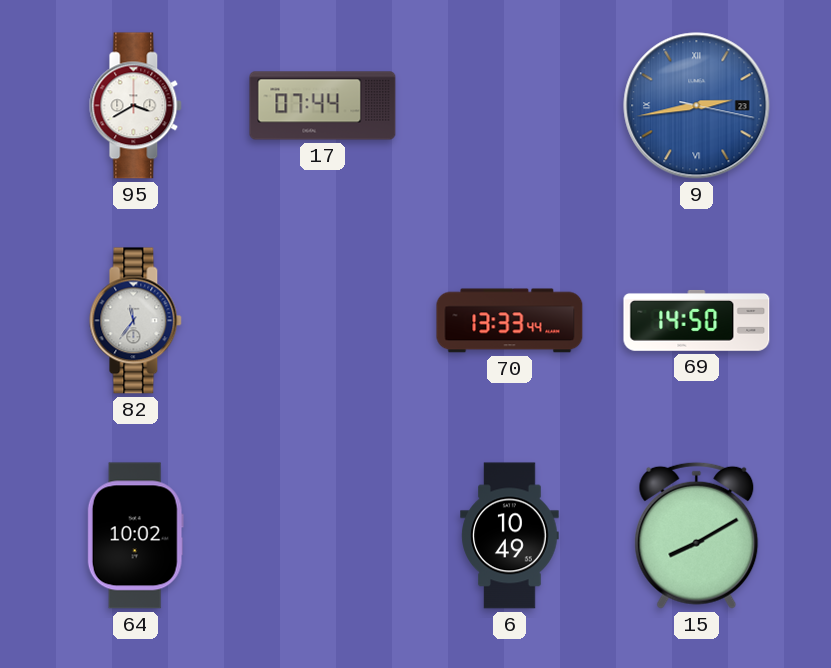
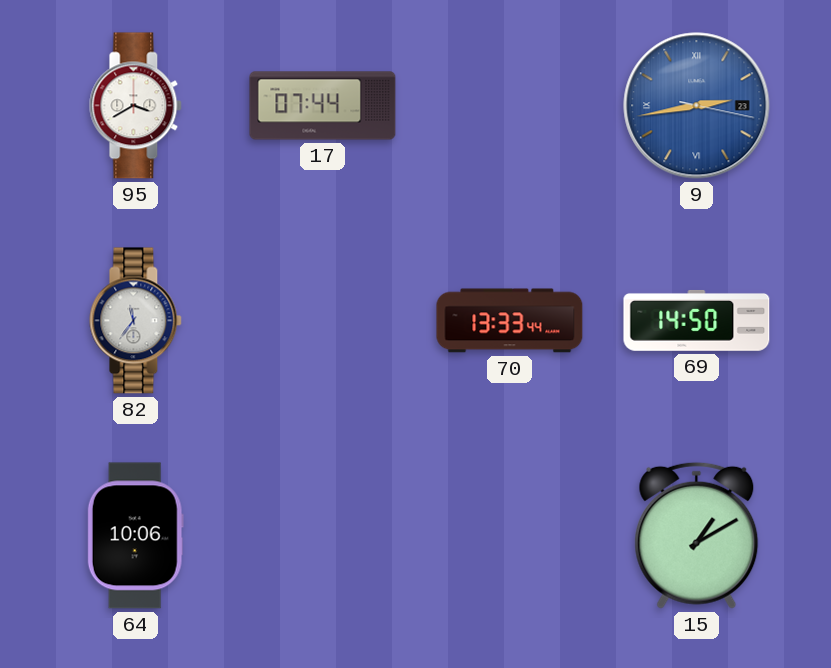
64: 10:02 -> 10:06
6: 10:49 -> none
15: 8:10 -> 1:10
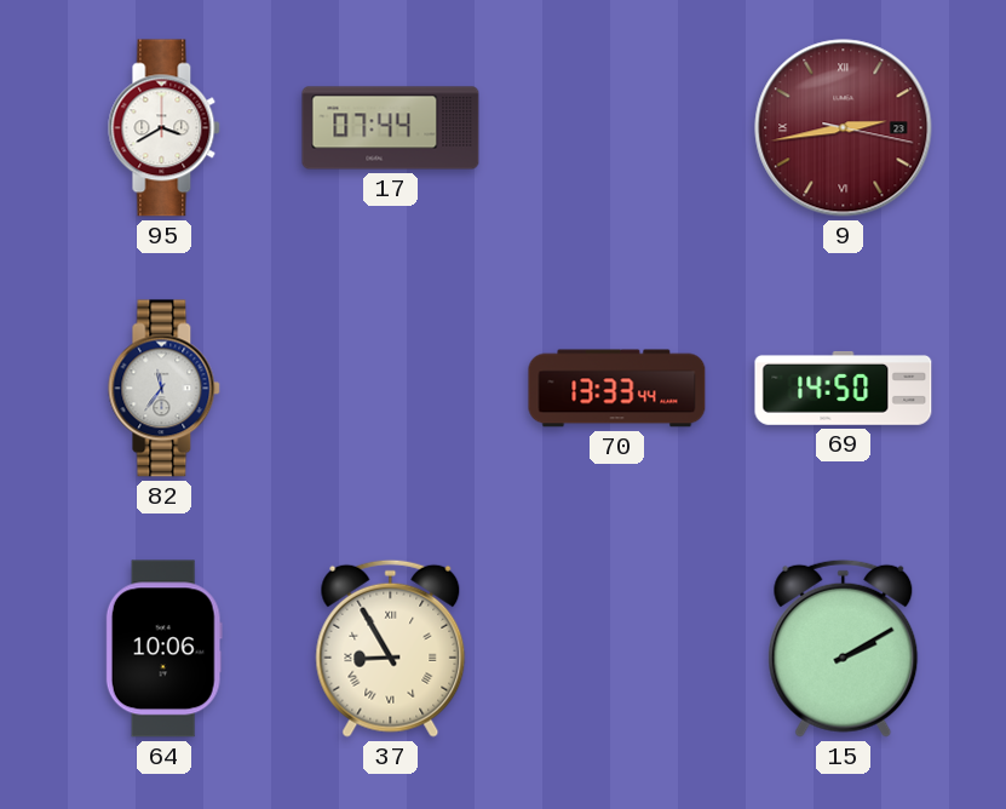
9 dial: blue -> burgundy
37: none -> 8:55
15: 1:10 -> 2:10
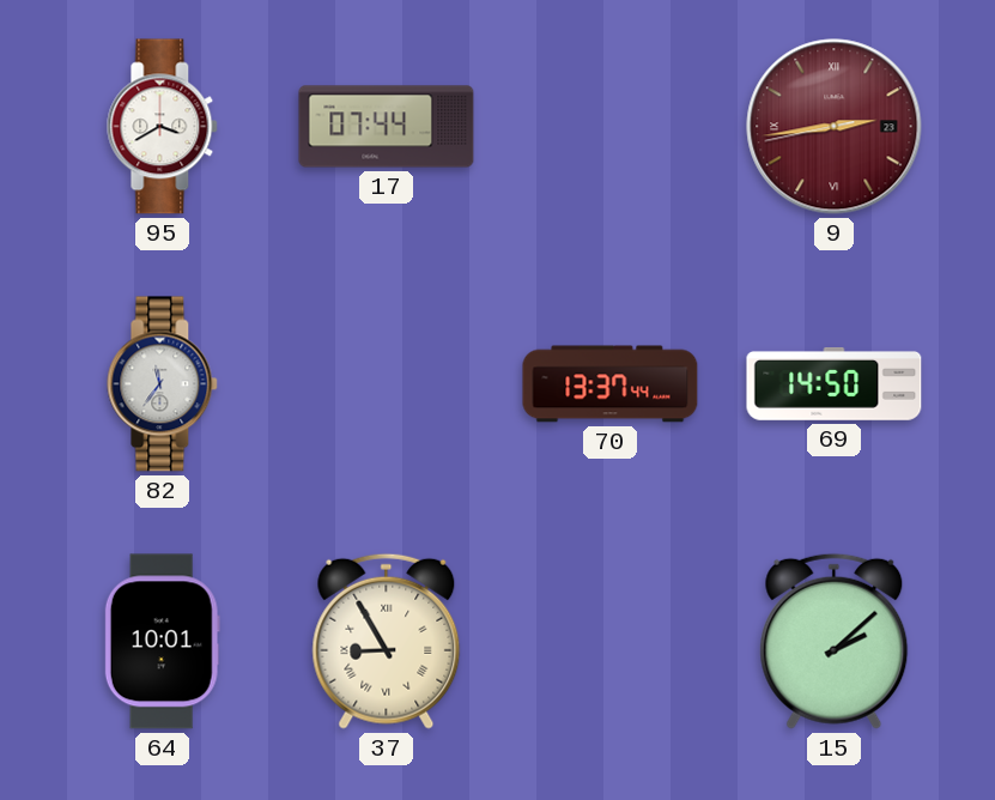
9: 2:43:17 -> 2:43:43
70: 13:33 -> 13:37
64: 10:06 -> 10:01
15: 2:10 -> 2:08
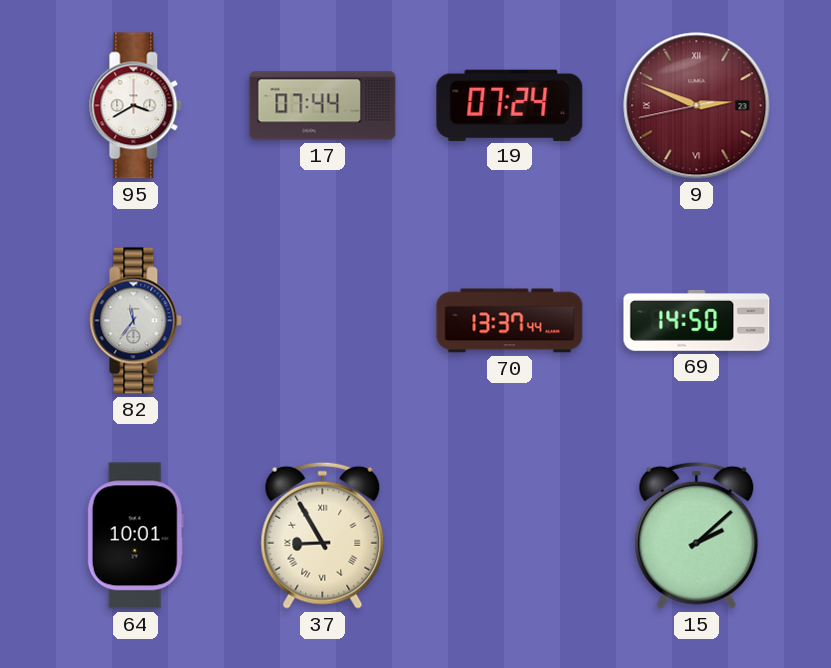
19: none -> 07:24
9: 2:43 -> 2:48
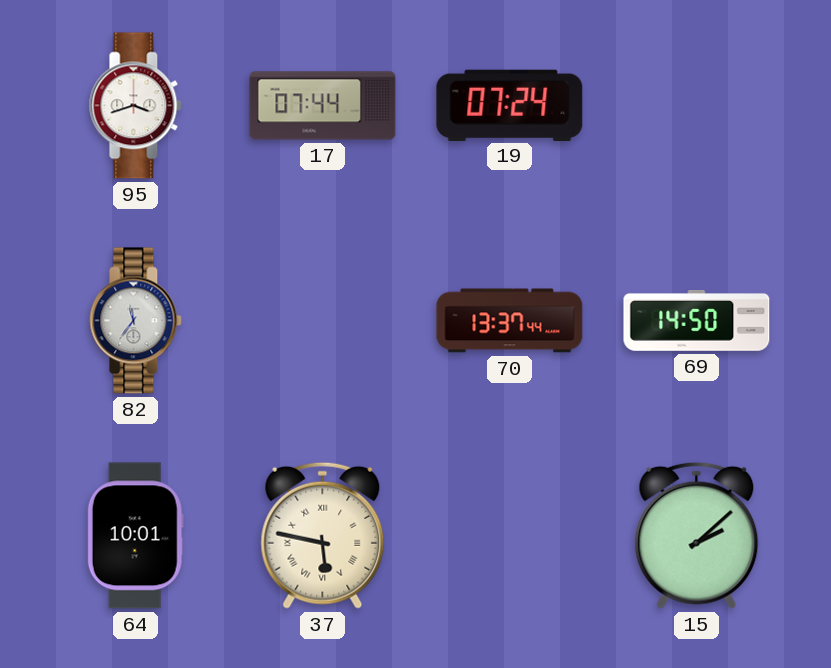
95: 3:40 -> 3:42
9: 2:48 -> none
37: 8:55 -> 5:47
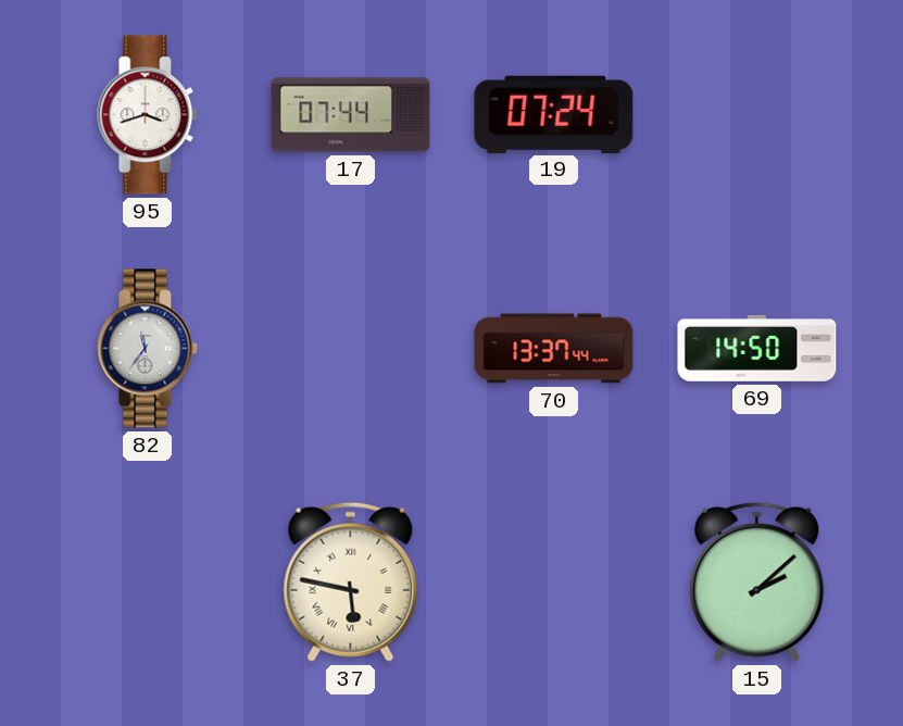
64: 10:01 -> none
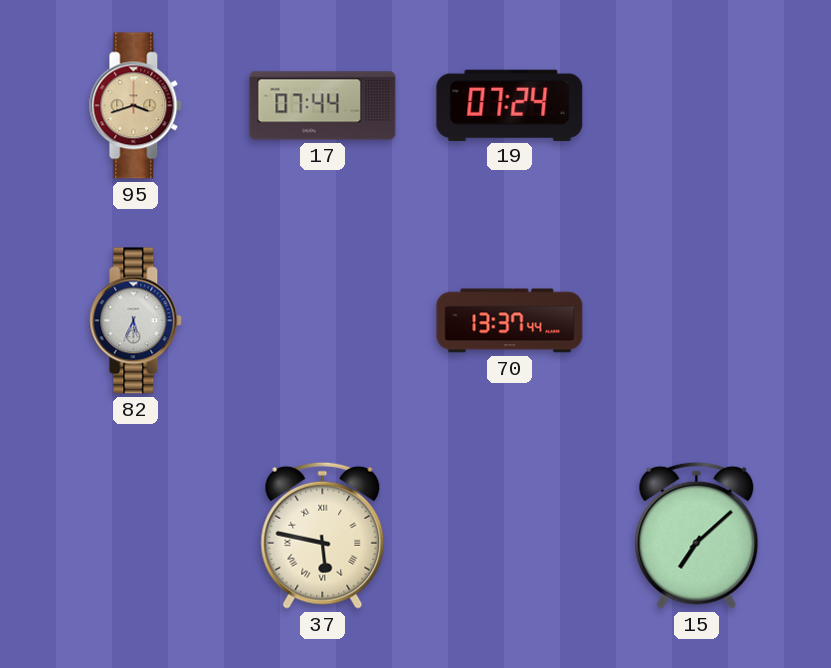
95 dial: white -> champagne
82: 11:36 -> 5:34
69: 14:50 -> none
15: 2:08 -> 7:08
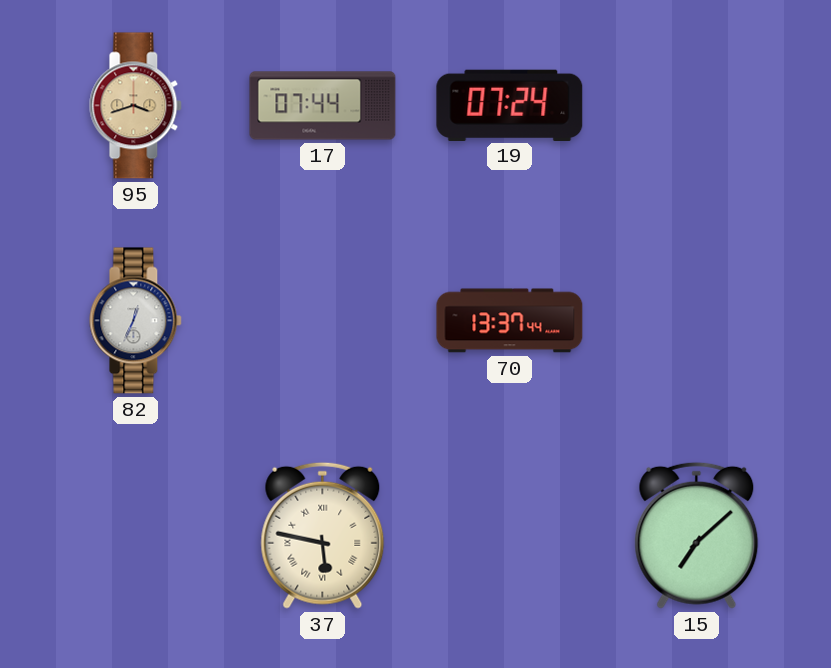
82: 5:34 -> 12:34
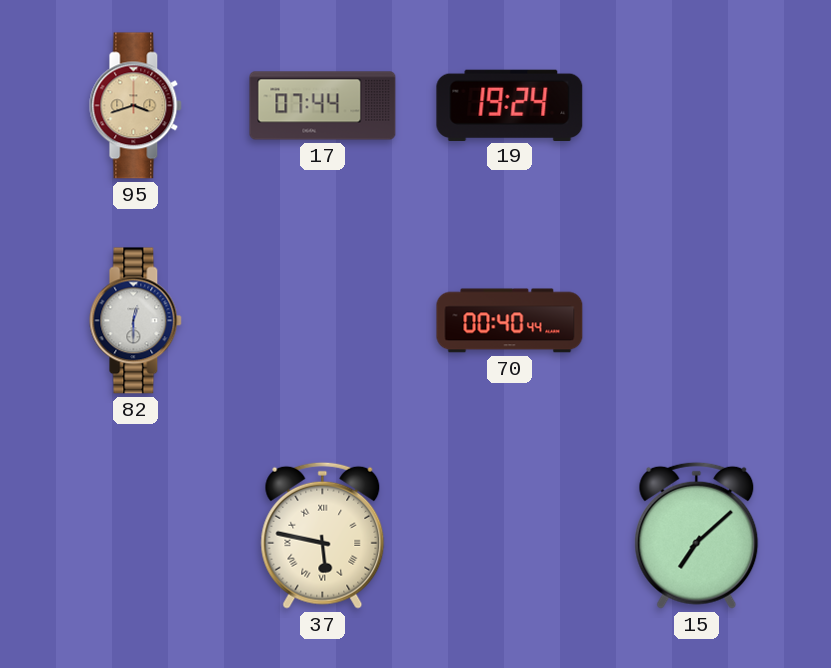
19: 07:24 -> 19:24
82: 12:34 -> 12:30
70: 13:37 -> 00:40
